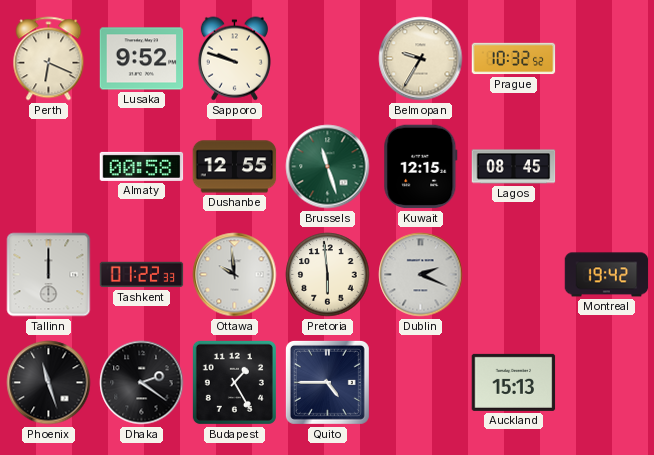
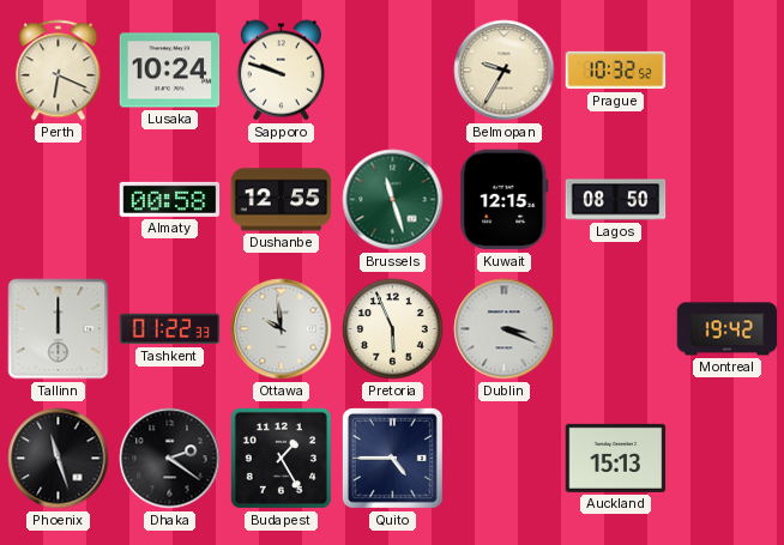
Lusaka: 9:52 -> 10:24
Lagos: 08:45 -> 08:50
Pretoria: 5:59 -> 5:56
Dublin: 2:19 -> 3:19
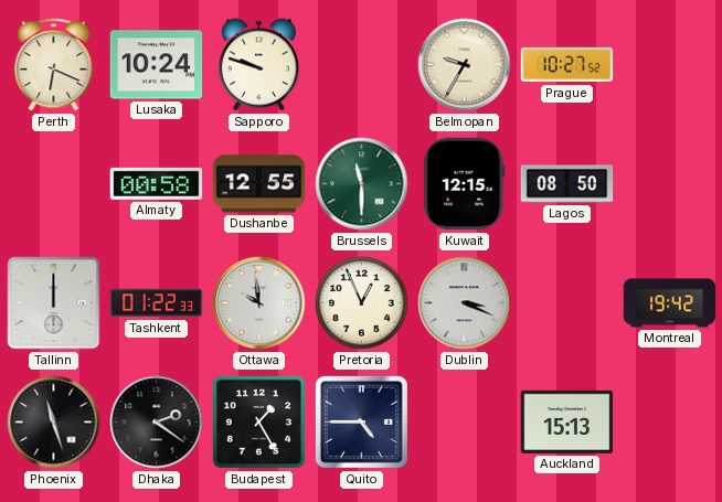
Prague: 10:32 -> 10:27
Brussels: 11:27 -> 11:30
Pretoria: 5:56 -> 12:56
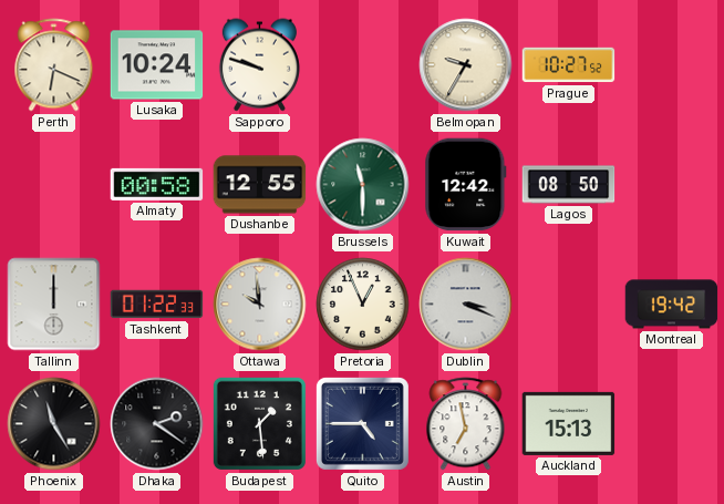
Kuwait: 12:15 -> 12:42
Phoenix: 11:27 -> 11:25
Budapest: 1:25 -> 1:29
Austin: none -> 6:58
